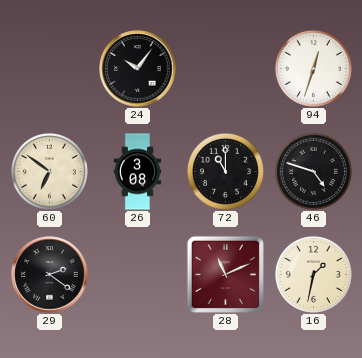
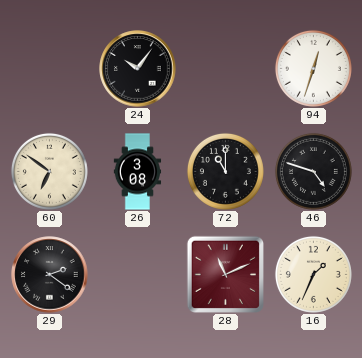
16: 1:32 -> 1:34
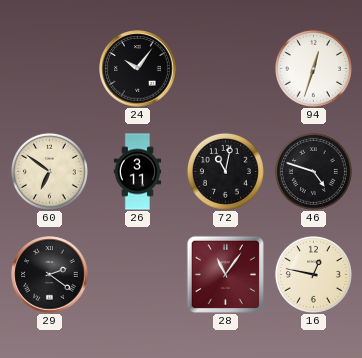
26: 3:08 -> 3:11
72: 11:00 -> 11:02
28: 11:11 -> 11:06
16: 1:34 -> 12:47
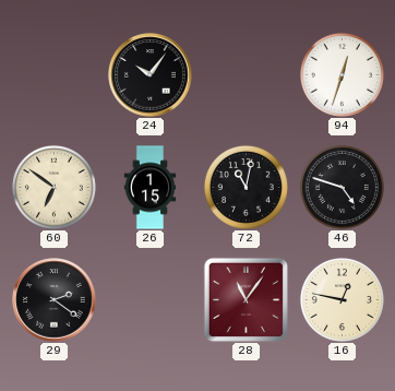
26: 3:11 -> 1:15
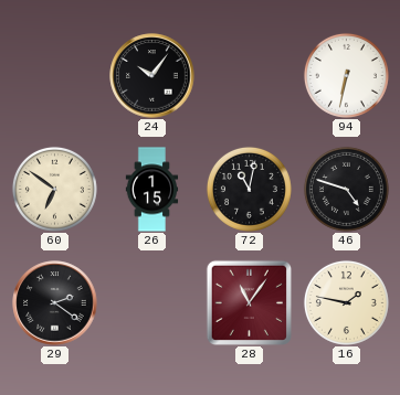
94: 12:33 -> 6:32
16: 12:47 -> 1:47
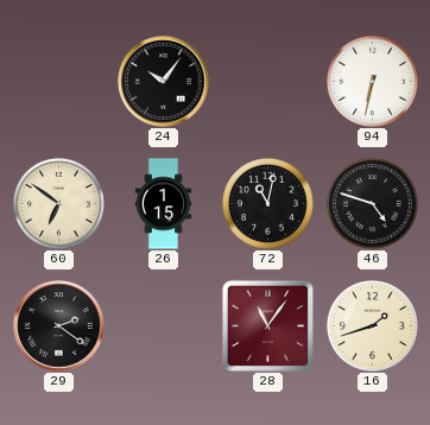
16: 1:47 -> 1:42
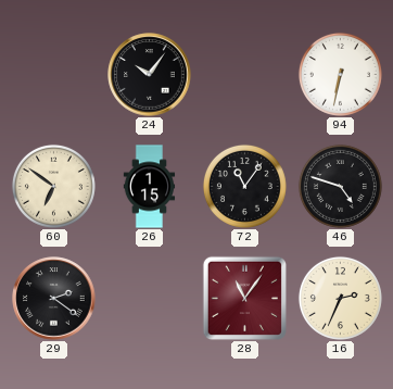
72: 11:02 -> 11:06
16: 1:42 -> 2:34
